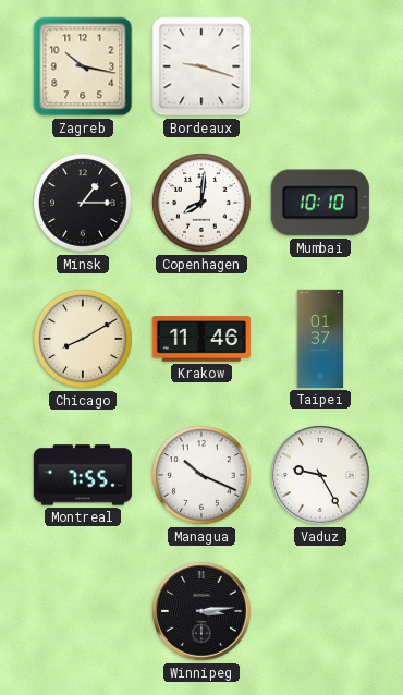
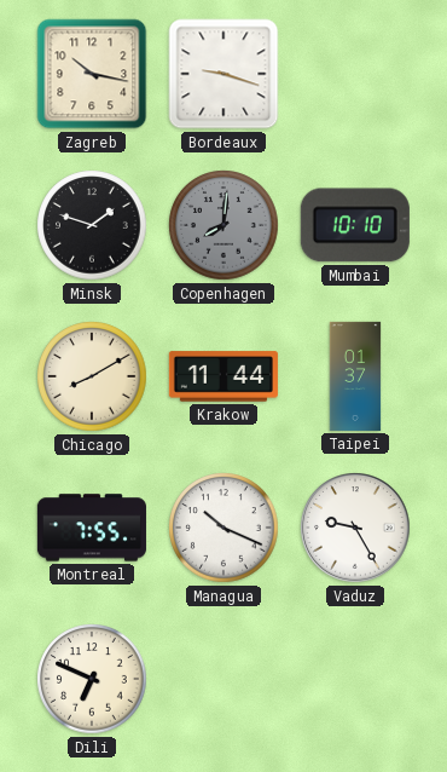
Minsk: 1:15 -> 1:48
Copenhagen dial: white -> grey
Krakow: 11:46 -> 11:44
Dili: none -> 6:49
Winnipeg: 3:14 -> none
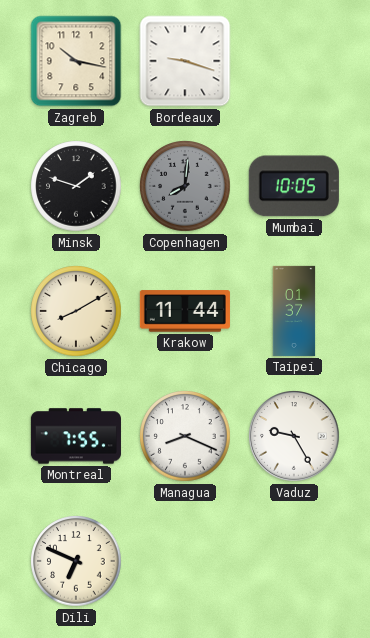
Mumbai: 10:10 -> 10:05
Managua: 10:19 -> 8:19
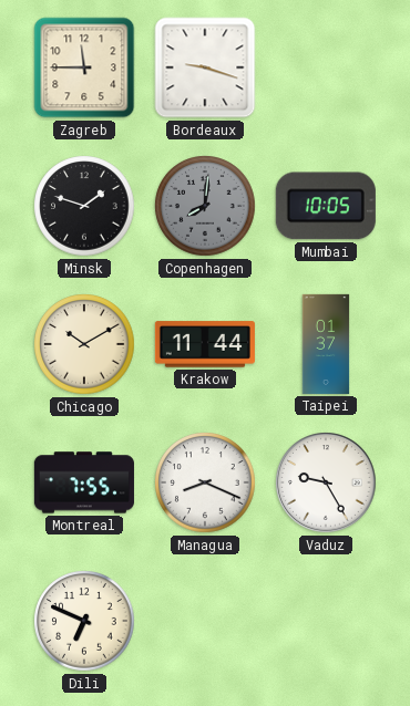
Zagreb: 10:17 -> 11:45
Chicago: 8:10 -> 10:10
